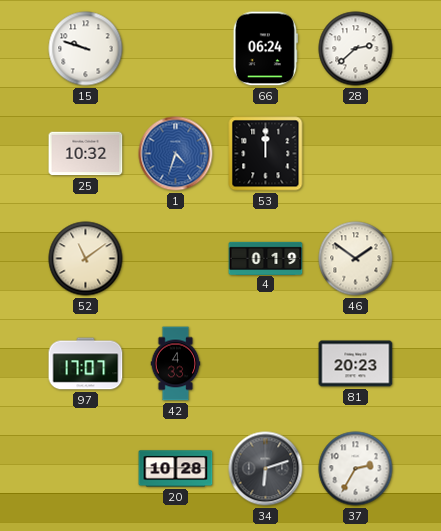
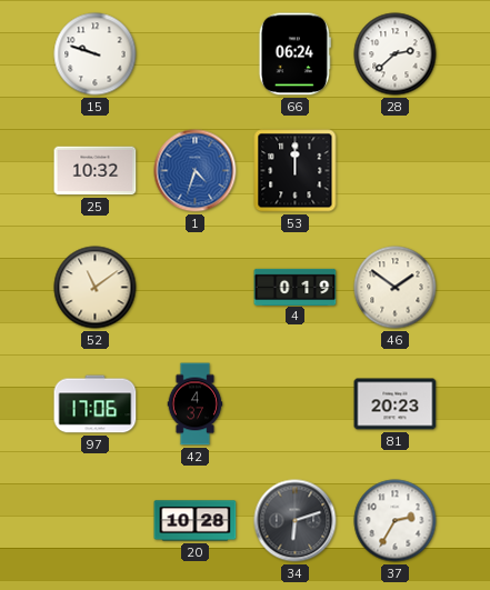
97: 17:07 -> 17:06
42: 4:33 -> 4:37
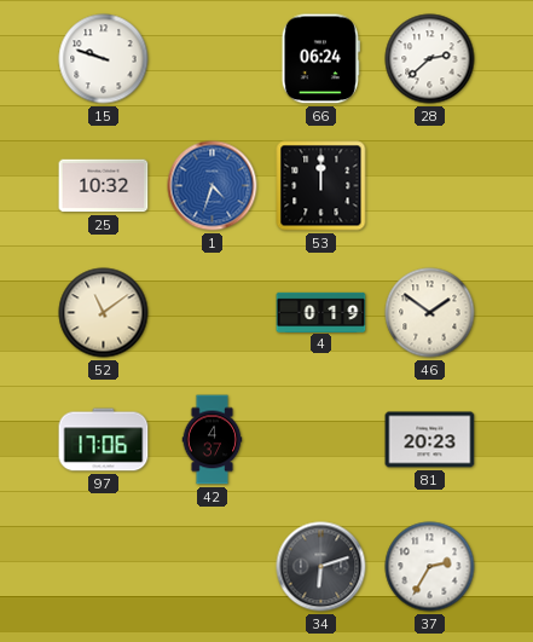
20: 10:28 -> none
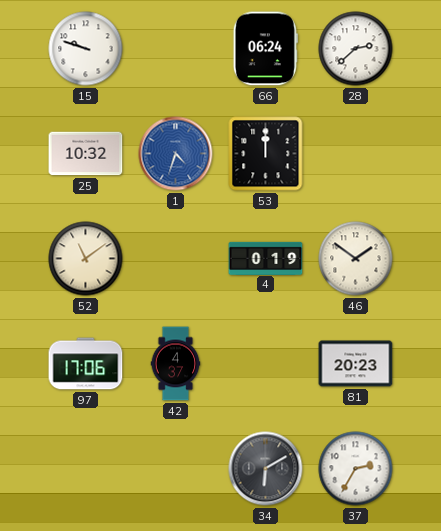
34: 6:12 -> 6:10
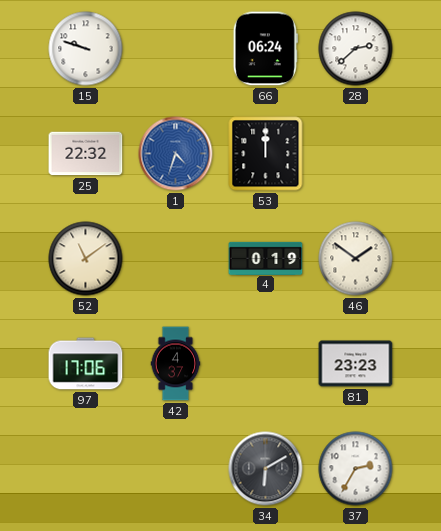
25: 10:32 -> 22:32
81: 20:23 -> 23:23
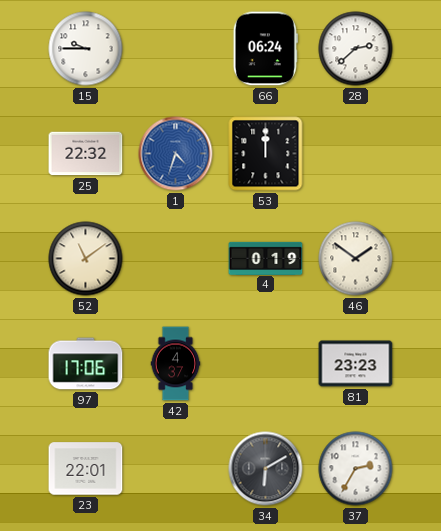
15: 9:48 -> 9:45
23: none -> 22:01
